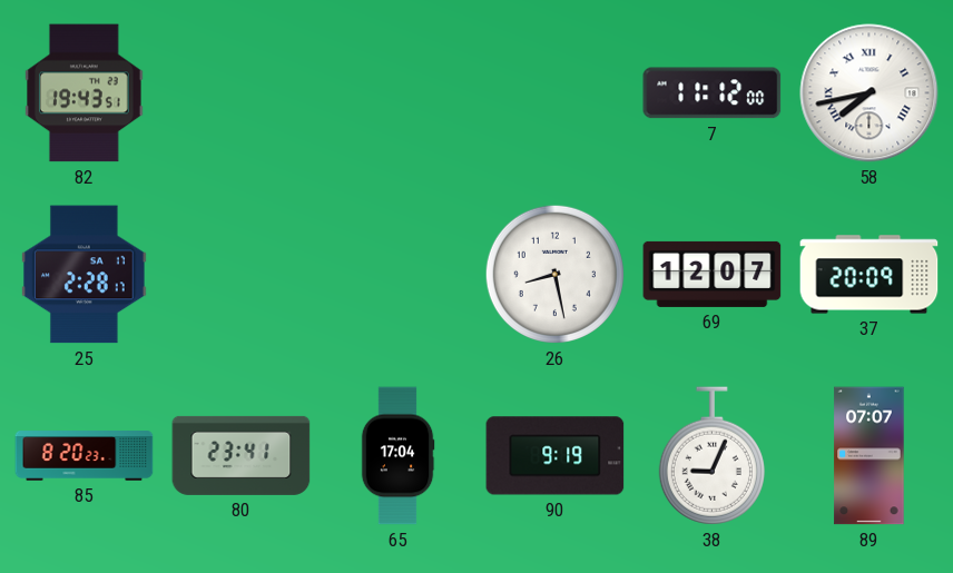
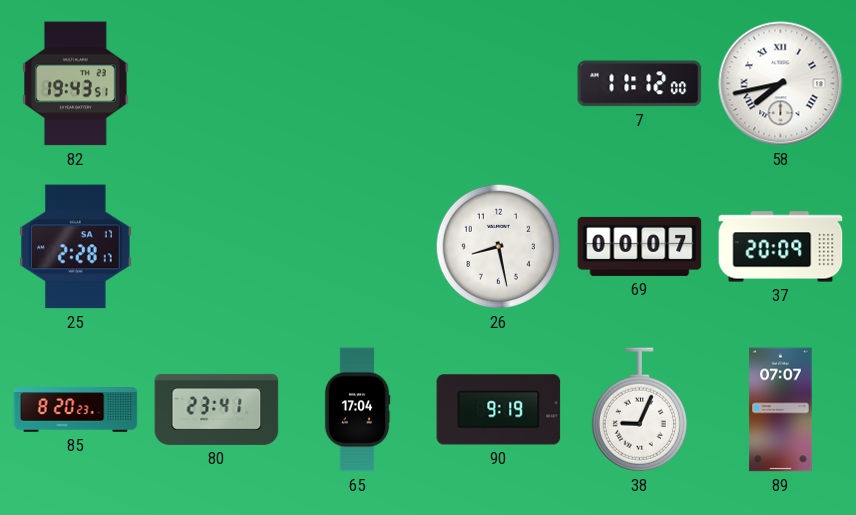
69: 12:07 -> 00:07
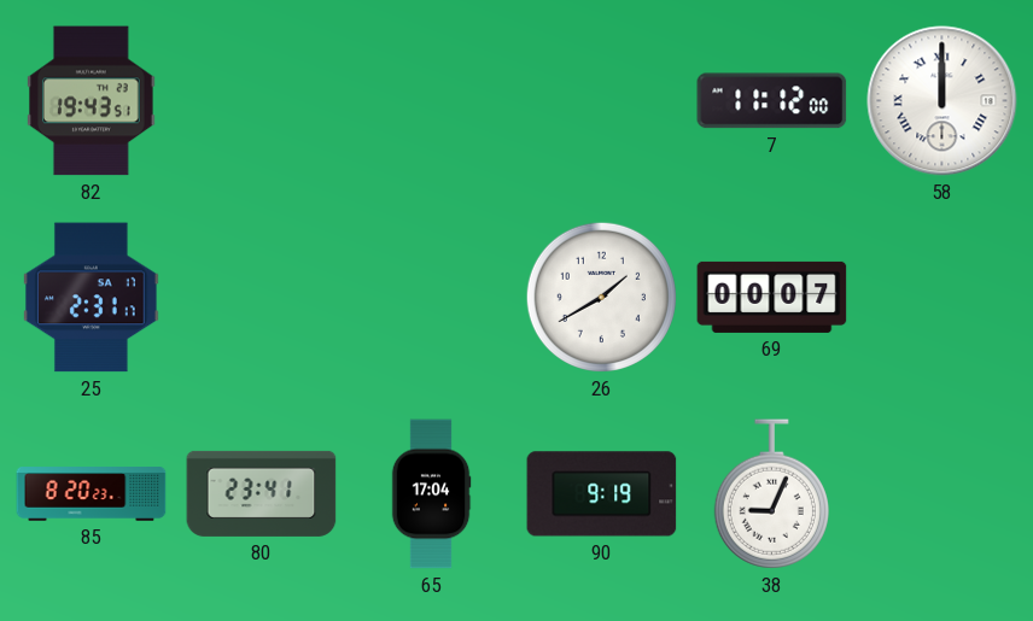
58: 7:43 -> 12:00
25: 2:28 -> 2:31
26: 8:28 -> 1:40
37: 20:09 -> none
89: 07:07 -> none
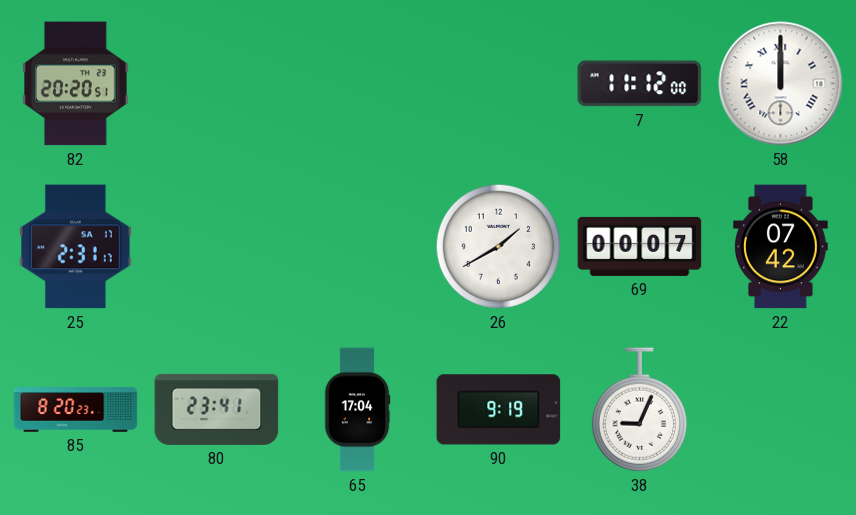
82: 19:43 -> 20:20
22: none -> 07:42
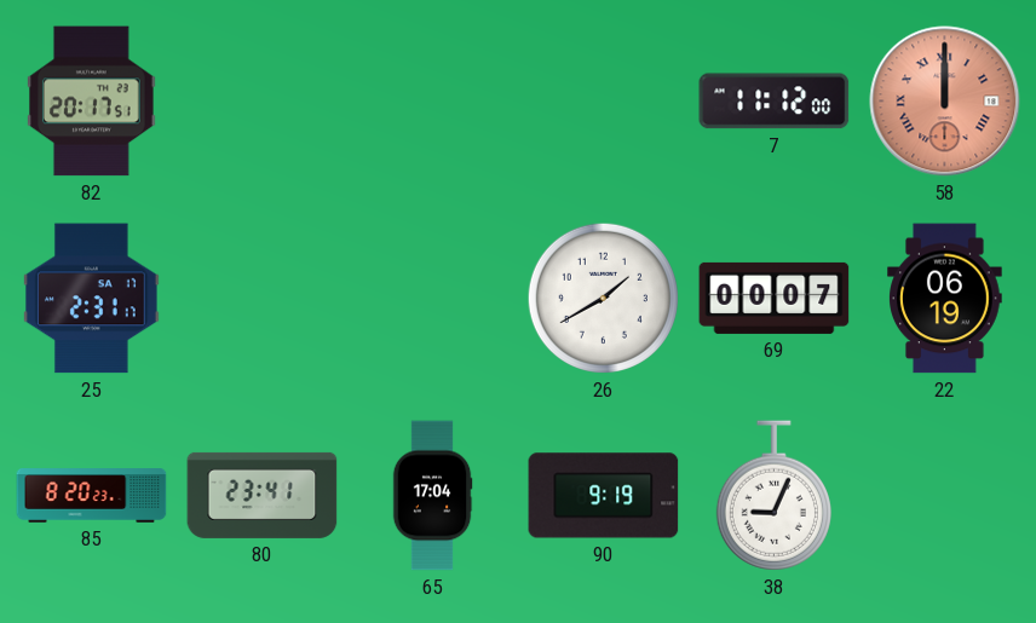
82: 20:20 -> 20:17
58 dial: white -> salmon
22: 07:42 -> 06:19
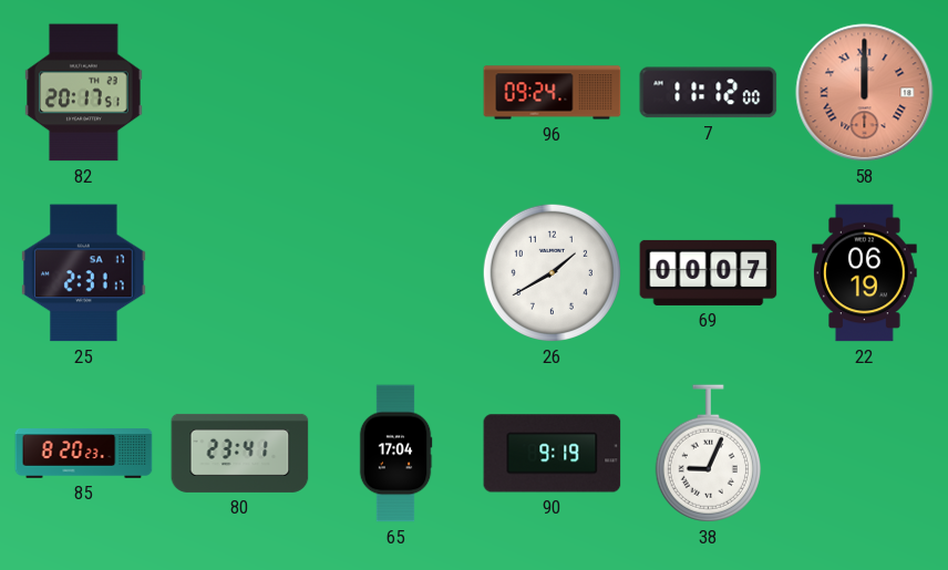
96: none -> 09:24
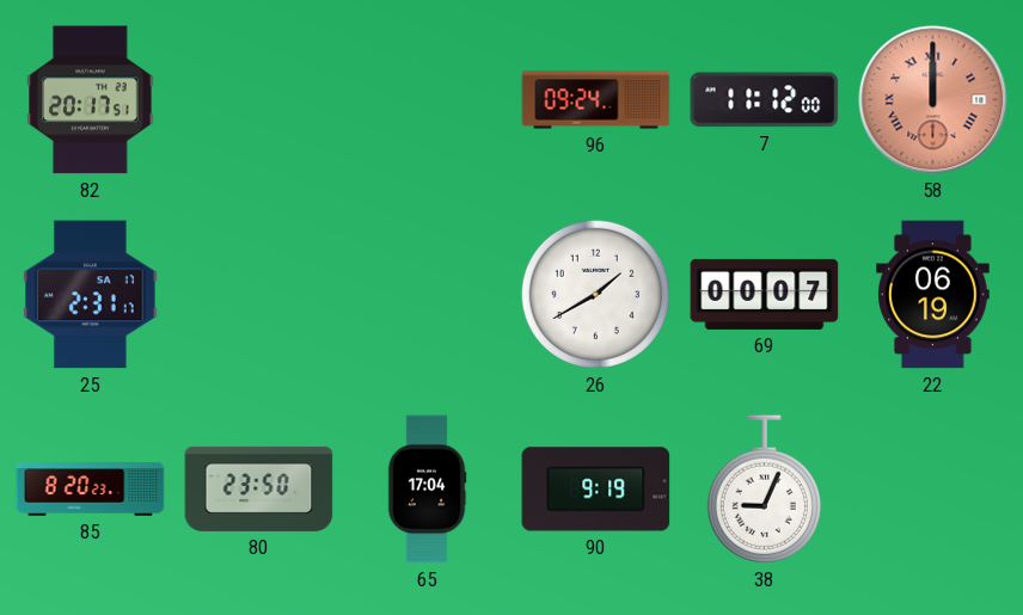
80: 23:41 -> 23:50
